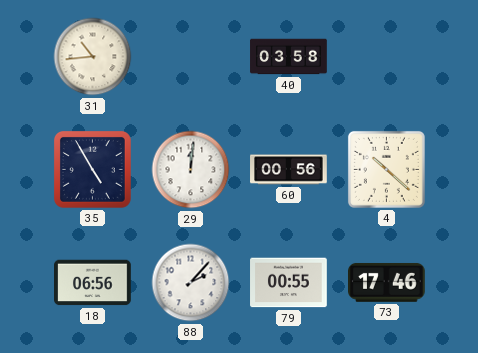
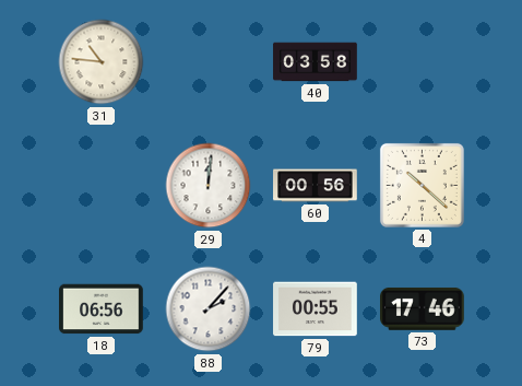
31: 10:44 -> 10:46
35: 4:55 -> none
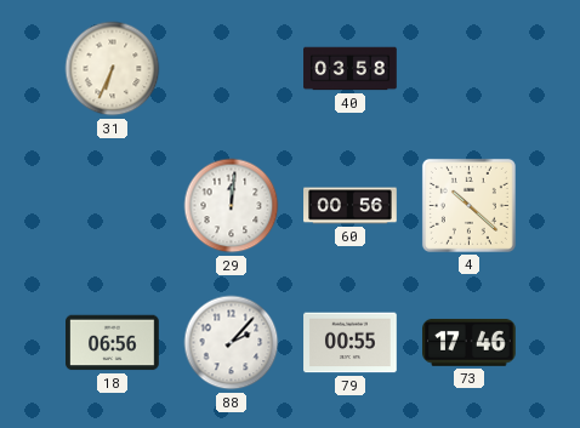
31: 10:46 -> 6:34
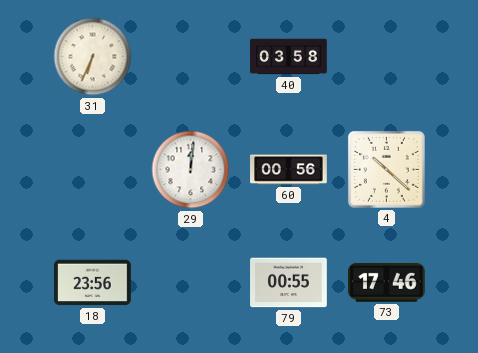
18: 06:56 -> 23:56
88: 2:07 -> none
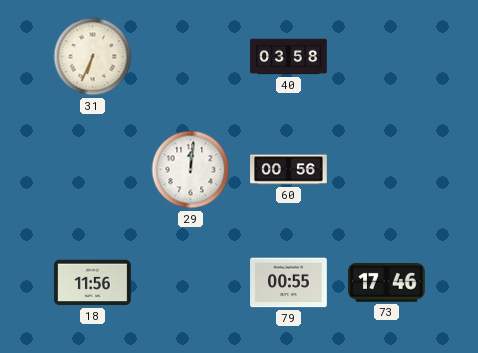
4: 10:22 -> none
18: 23:56 -> 11:56
